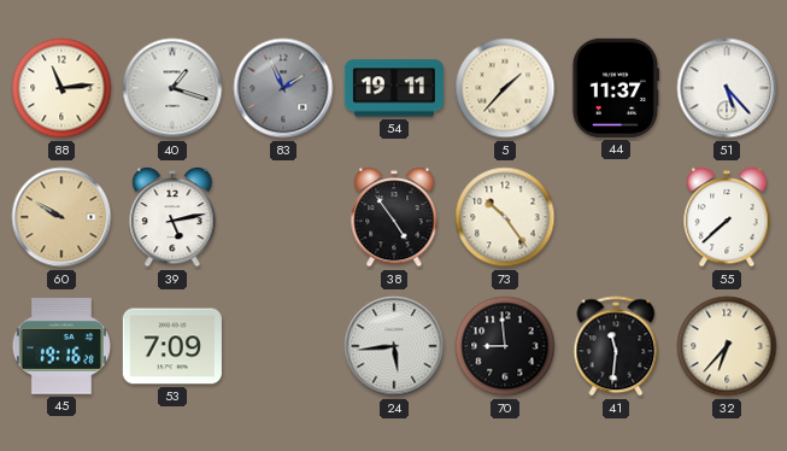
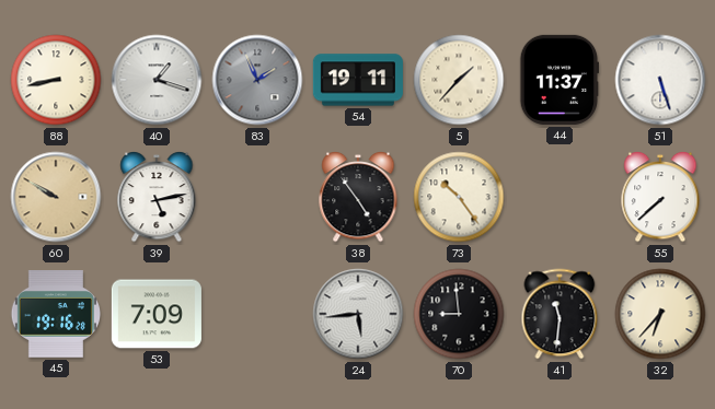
88: 11:14 -> 8:43
51: 5:23 -> 5:27
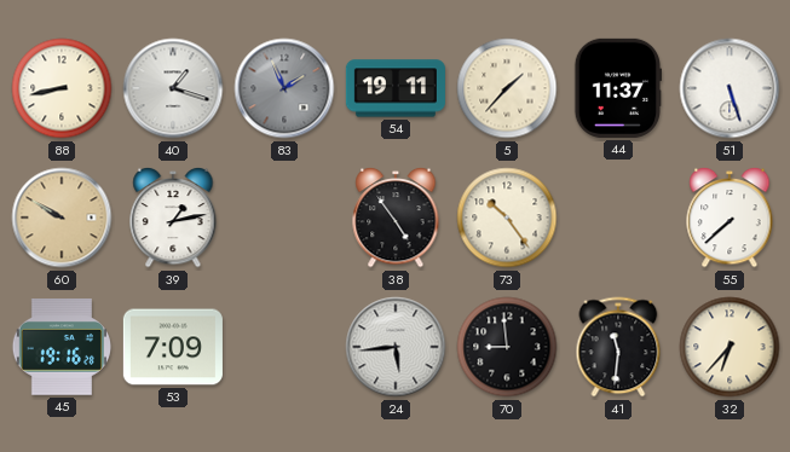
39: 5:13 -> 1:13
